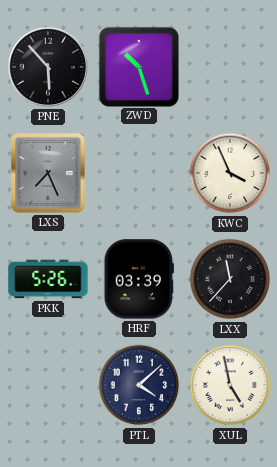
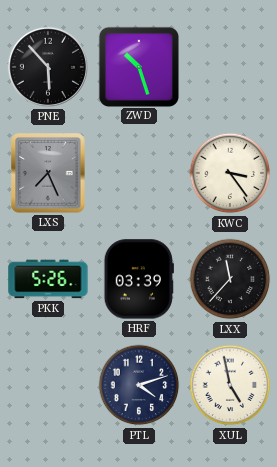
KWC: 3:56 -> 3:24
PTL: 4:08 -> 4:12
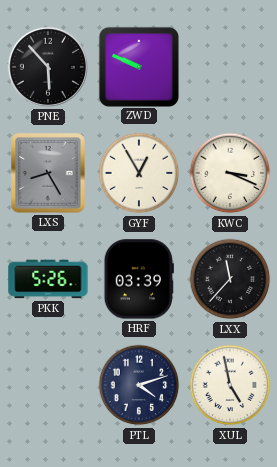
ZWD: 10:27 -> 9:49
LXS: 7:26 -> 8:25
GYF: none -> 12:55
KWC: 3:24 -> 3:19
